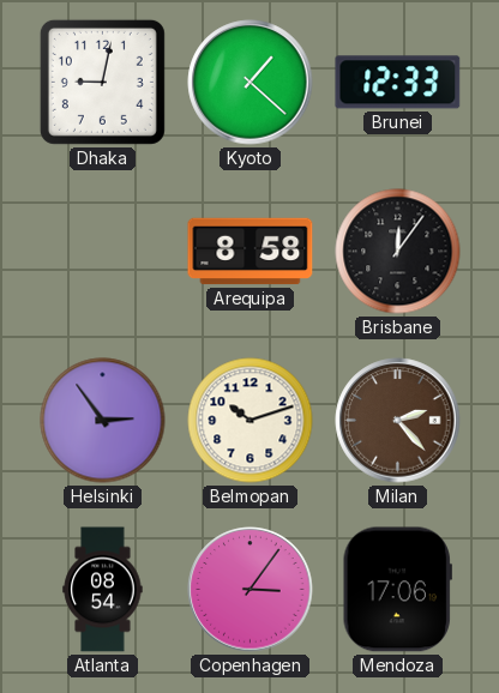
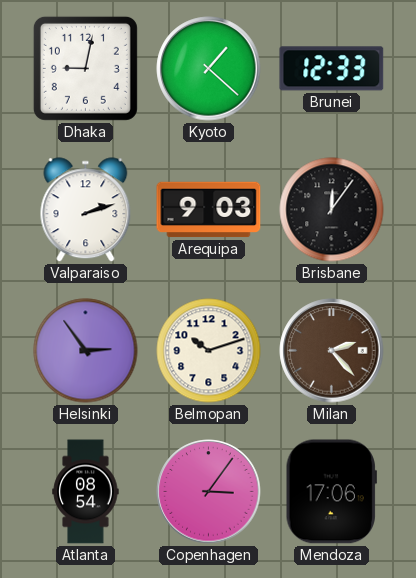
Valparaiso: none -> 2:12
Arequipa: 8:58 -> 9:03
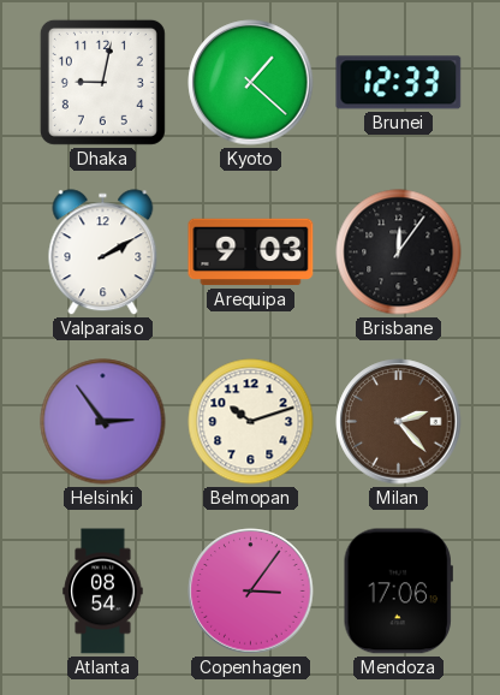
Valparaiso: 2:12 -> 2:10
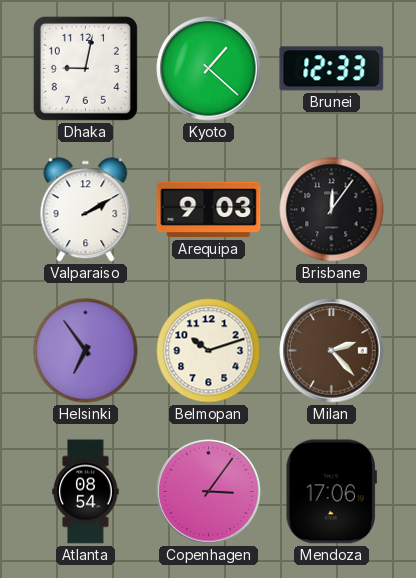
Helsinki: 2:54 -> 6:54
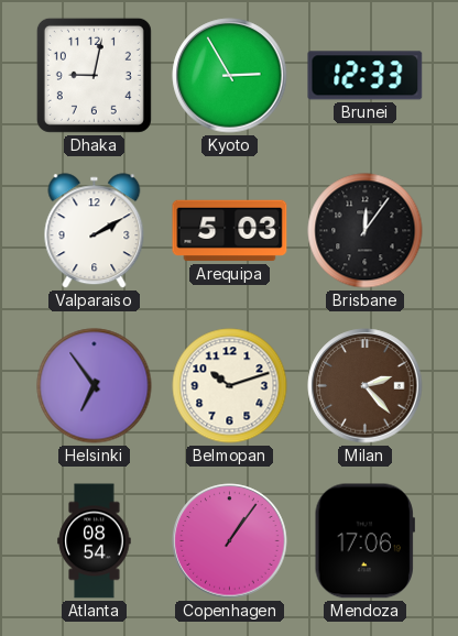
Kyoto: 1:22 -> 2:55
Arequipa: 9:03 -> 5:03
Copenhagen: 3:06 -> 1:06
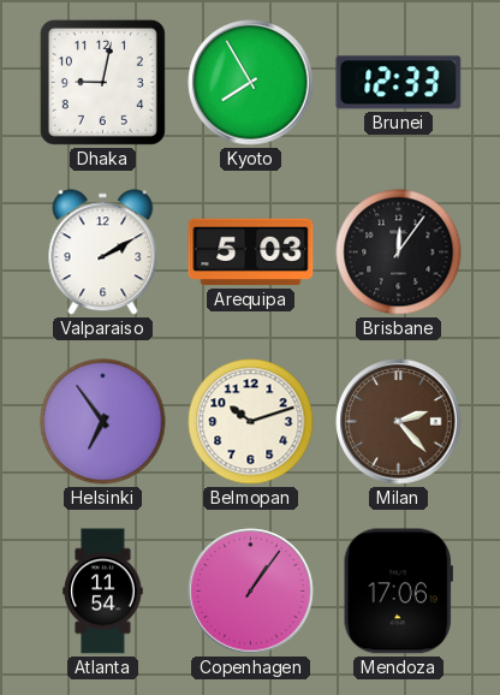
Kyoto: 2:55 -> 7:55
Atlanta: 08:54 -> 11:54
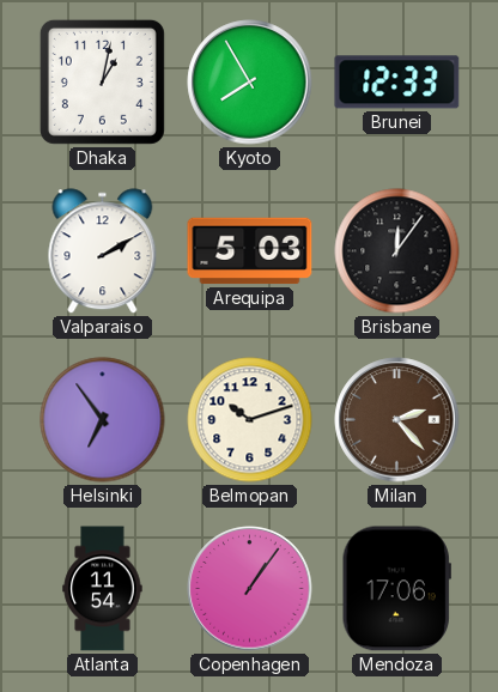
Dhaka: 9:02 -> 1:02
